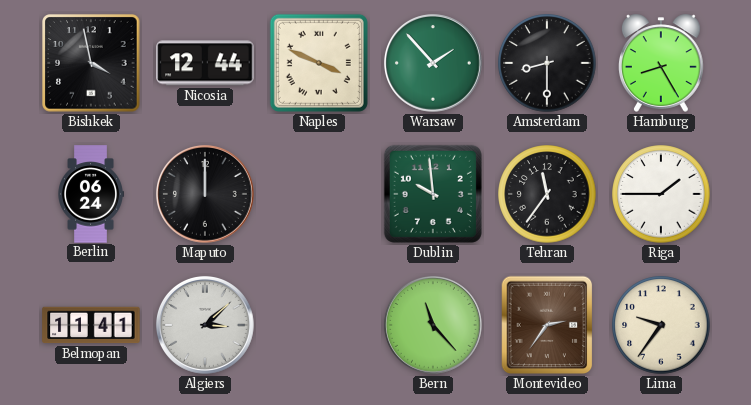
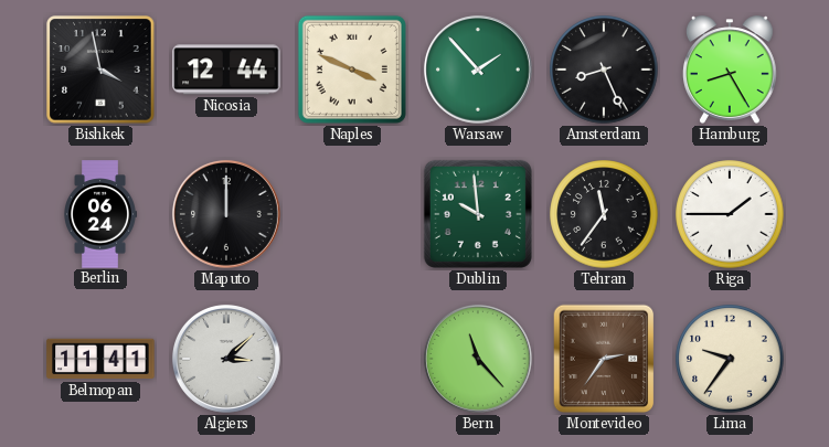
Amsterdam: 8:30 -> 8:26
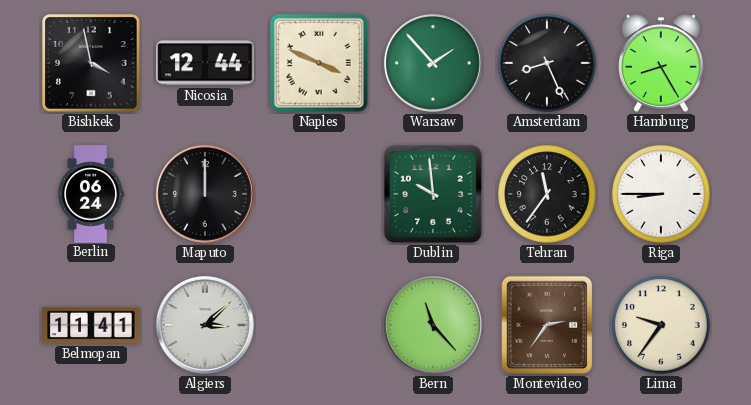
Riga: 1:45 -> 8:45
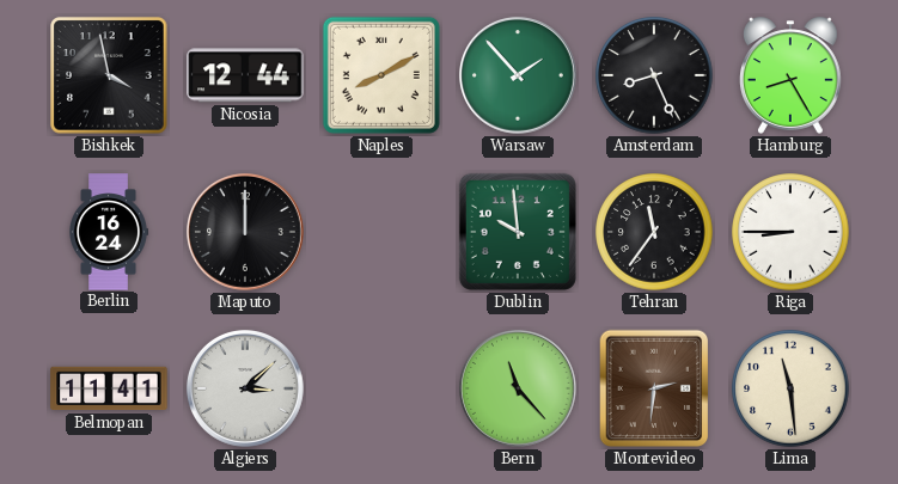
Naples: 3:49 -> 8:10
Berlin: 06:24 -> 16:24
Montevideo: 2:36 -> 2:31
Lima: 9:36 -> 11:29
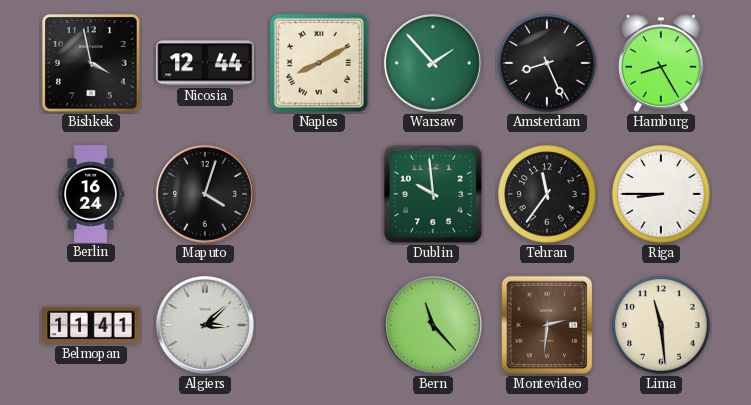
Maputo: 12:00 -> 4:03
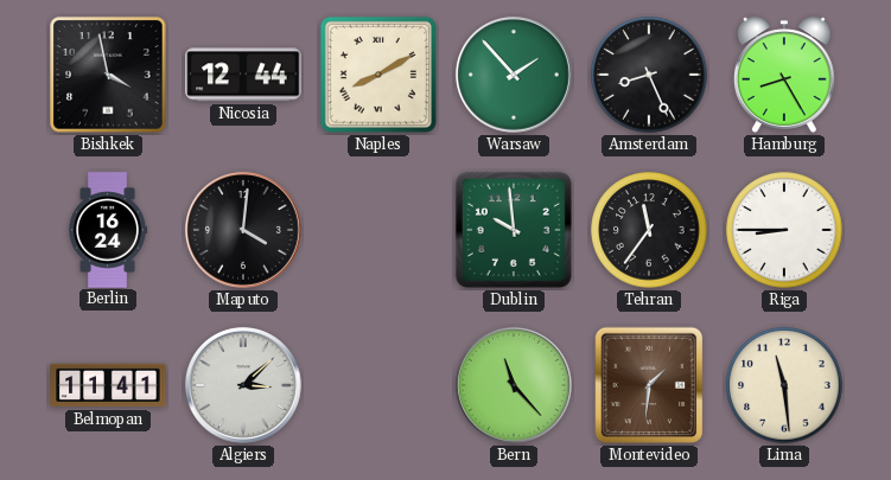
Maputo: 4:03 -> 4:01
Montevideo: 2:31 -> 1:31
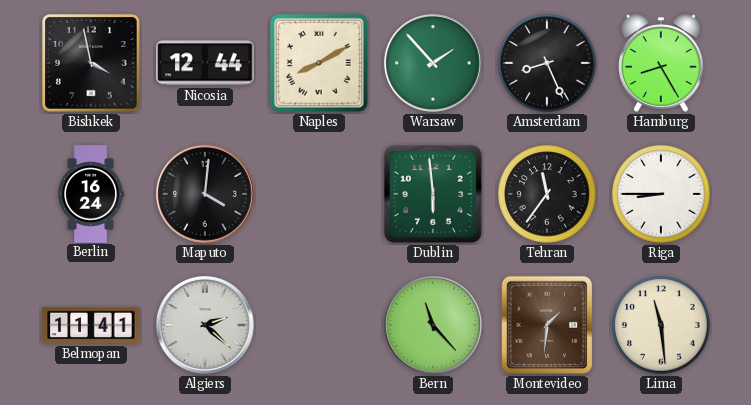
Dublin: 9:59 -> 5:59
Algiers: 3:08 -> 2:22
